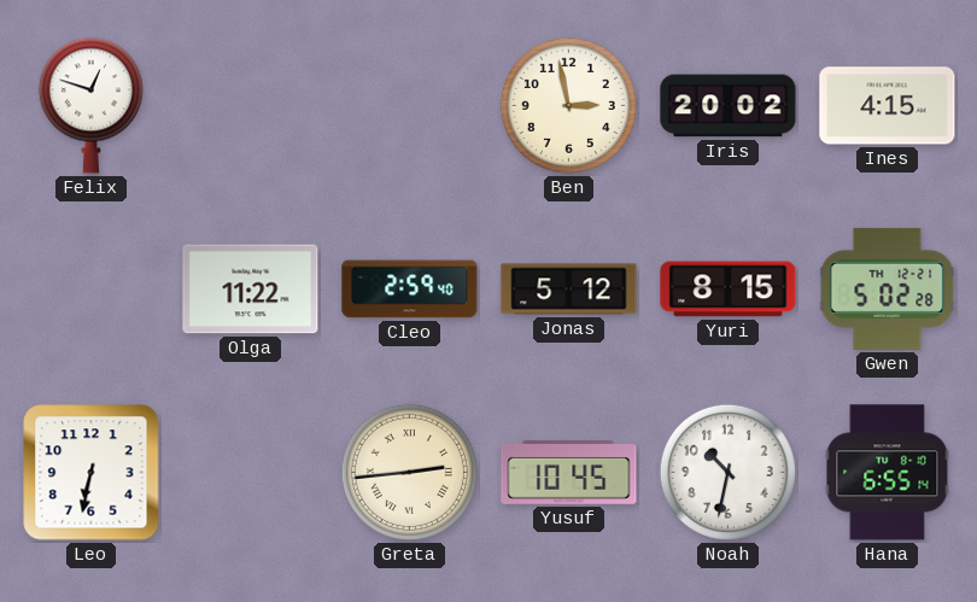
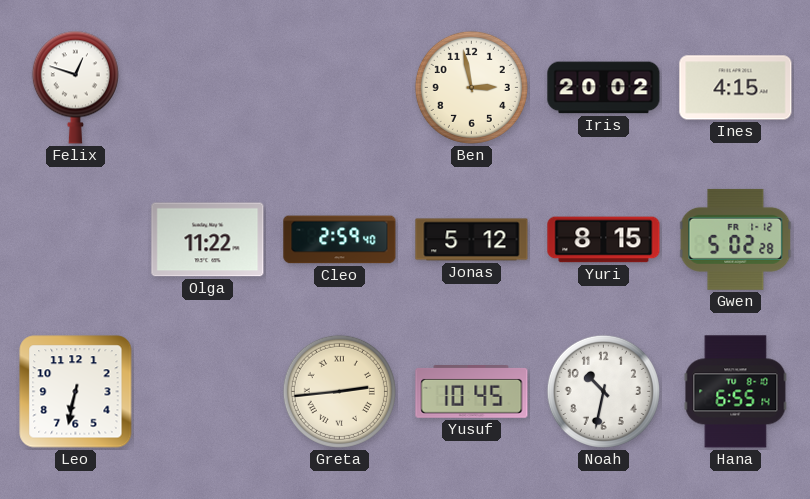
Gwen date: TH 12-21 -> FR 1-12
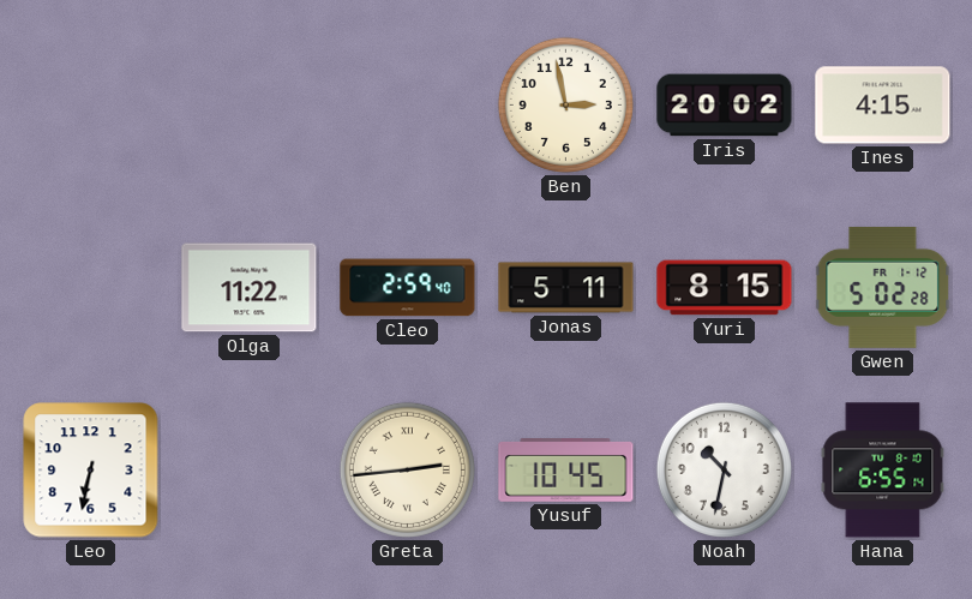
Felix: 12:48 -> none
Jonas: 5:12 -> 5:11
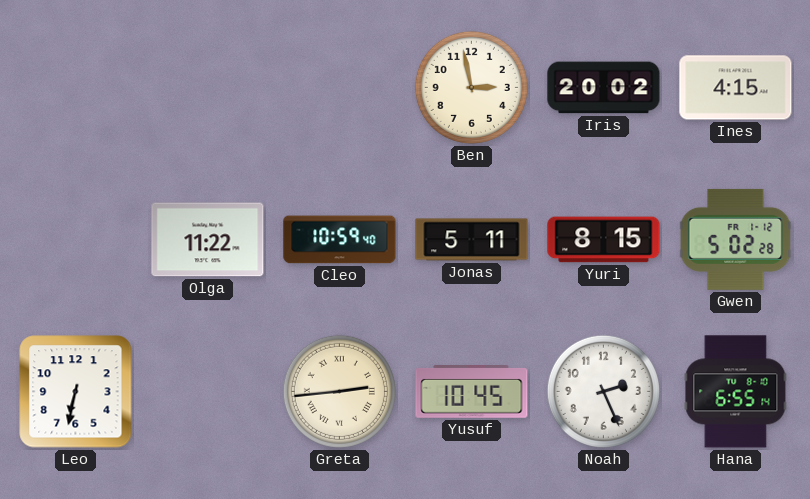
Cleo: 2:59 -> 10:59
Noah: 10:32 -> 2:26
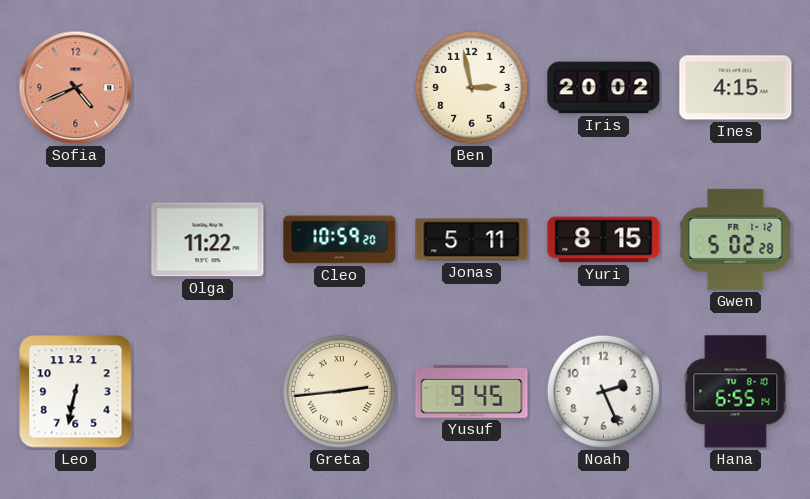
Sofia: none -> 4:41
Cleo: 10:59:40 -> 10:59:20
Yusuf: 10:45 -> 9:45
